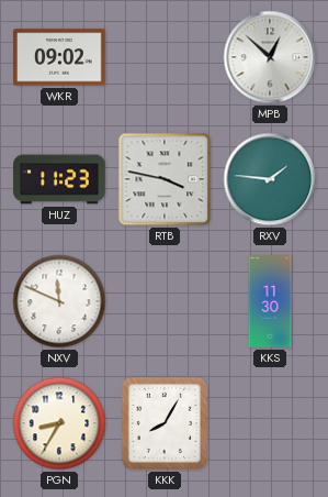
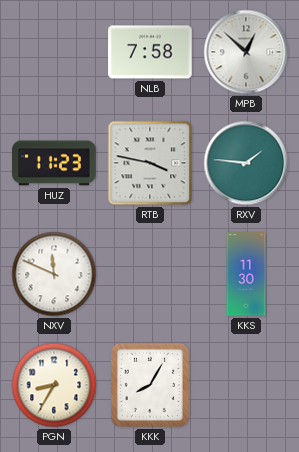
WKR: 09:02 -> none
NLB: none -> 7:58
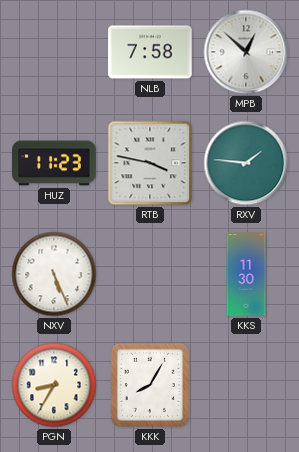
NXV: 11:49 -> 5:26
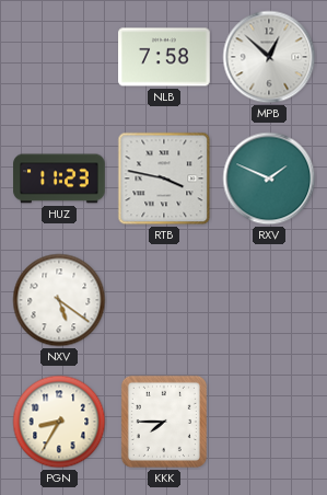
RXV: 1:46 -> 1:49
NXV: 5:26 -> 5:21
KKS: 11:30 -> none
KKK: 8:05 -> 7:45
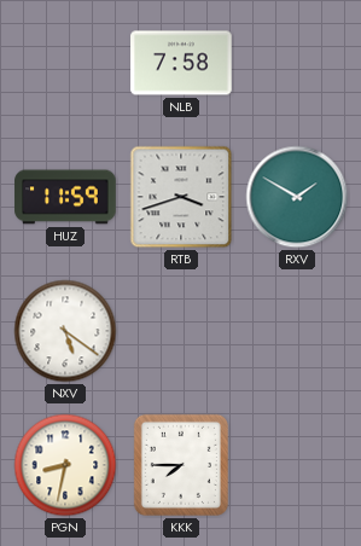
MPB: 12:52 -> none
HUZ: 11:23 -> 11:59
RTB: 3:47 -> 3:42
RXV: 1:49 -> 1:50
PGN: 8:35 -> 8:32
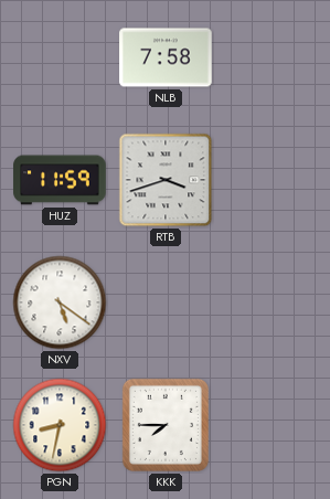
RXV: 1:50 -> none
